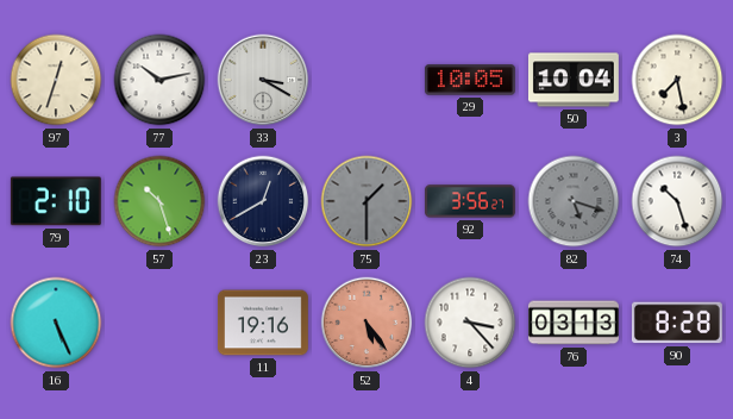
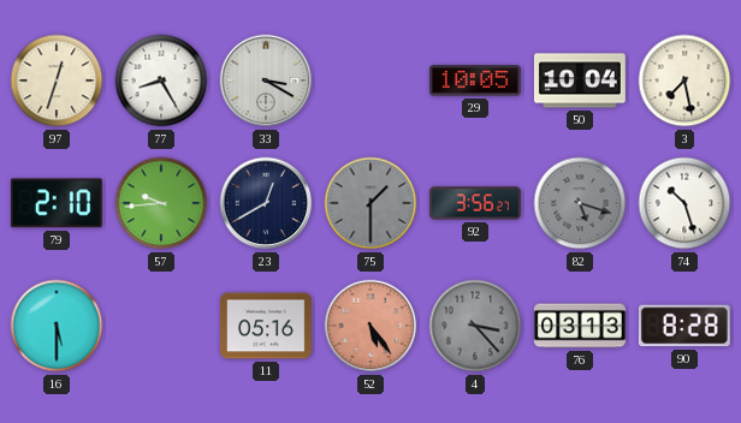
77: 10:13 -> 8:25
57: 10:27 -> 9:44
16: 5:26 -> 5:30
11: 19:16 -> 05:16
4 dial: white -> grey
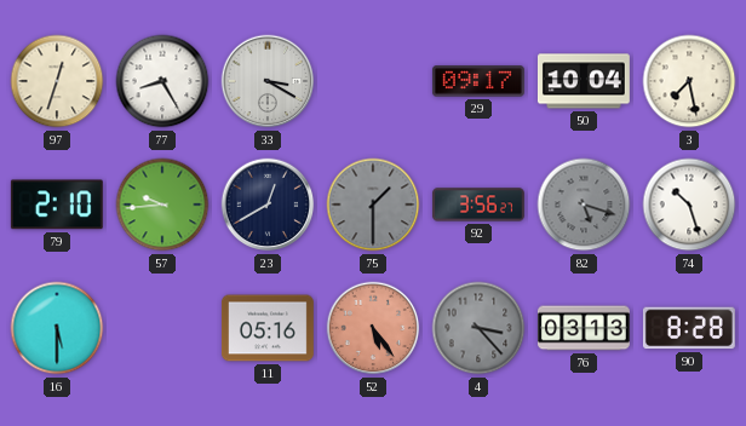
29: 10:05 -> 09:17
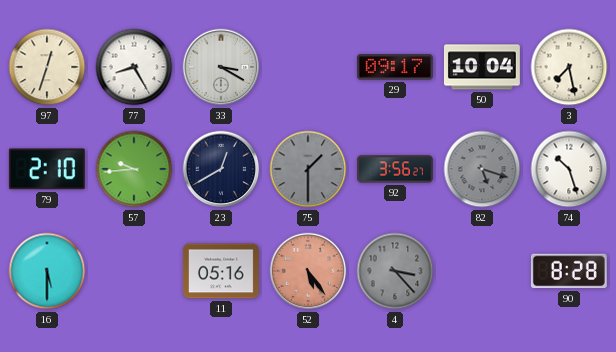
76: 03:13 -> none
